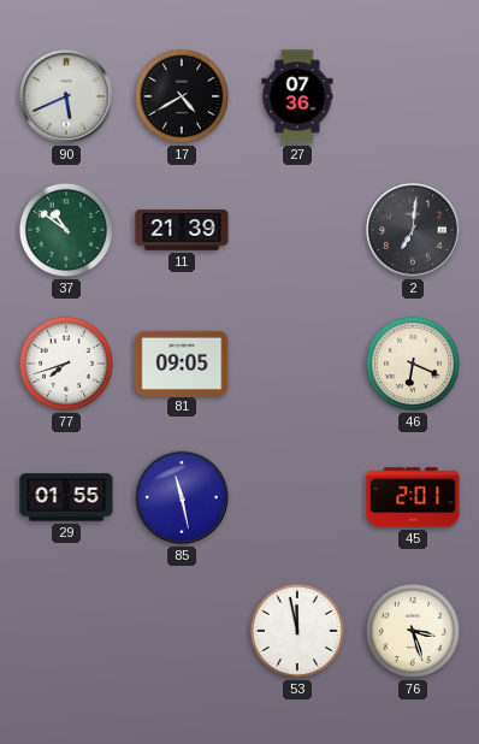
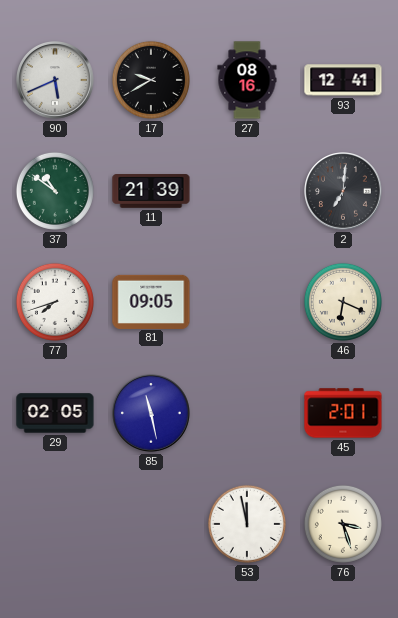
17: 4:40 -> 9:40
27: 07:36 -> 08:16
93: none -> 12:41
29: 01:55 -> 02:05
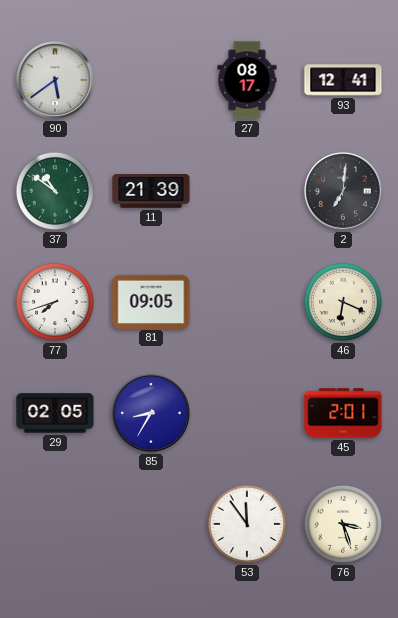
90: 5:41 -> 5:39
17: 9:40 -> none
27: 08:16 -> 08:17
85: 11:28 -> 8:35
53: 11:58 -> 11:54
